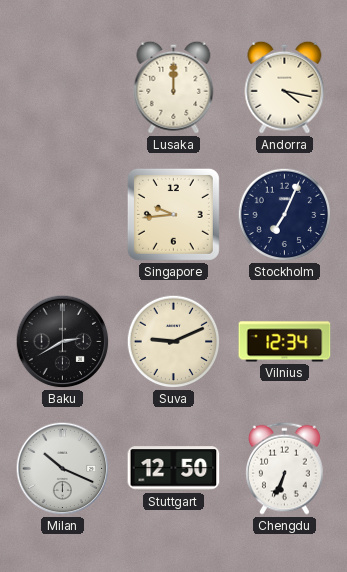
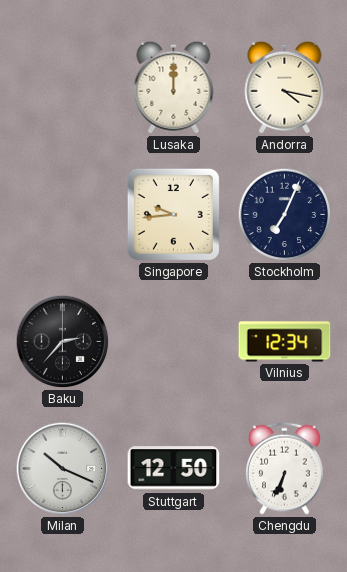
Baku: 2:40 -> 2:37
Suva: 9:11 -> none
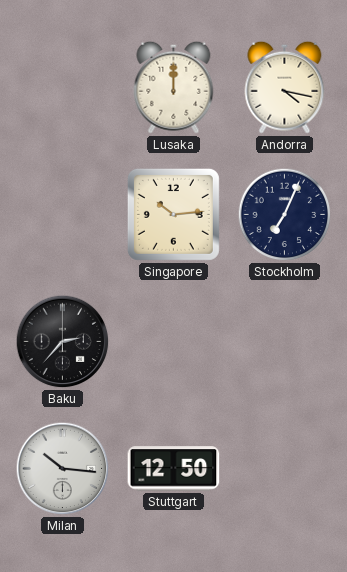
Singapore: 9:44 -> 10:14
Vilnius: 12:34 -> none
Milan: 10:19 -> 10:16
Chengdu: 6:34 -> none
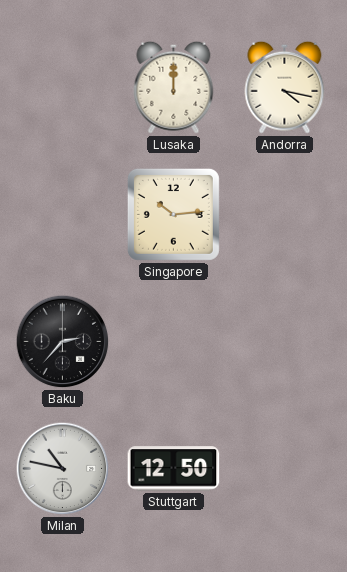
Stockholm: 7:04 -> none
Milan: 10:16 -> 10:47
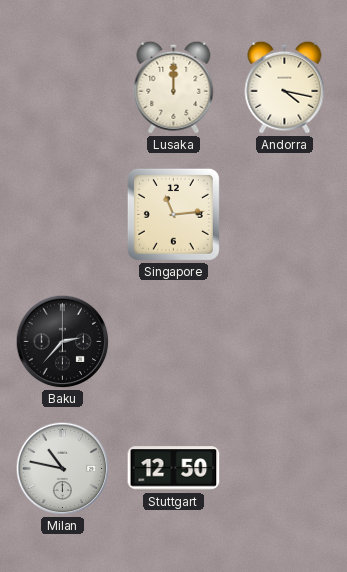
Singapore: 10:14 -> 11:14
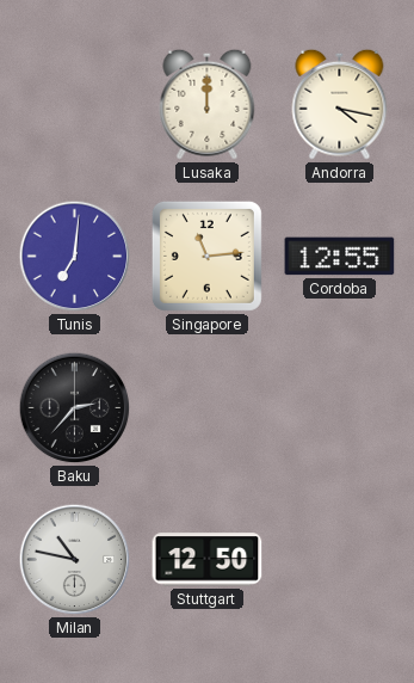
Tunis: none -> 7:01
Cordoba: none -> 12:55
